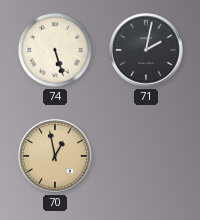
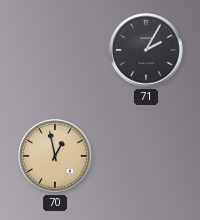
74: 5:27 -> none
71: 2:02 -> 2:05
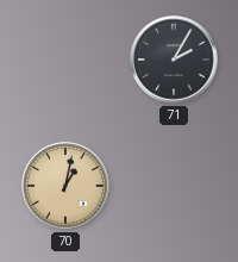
70: 12:58 -> 1:02
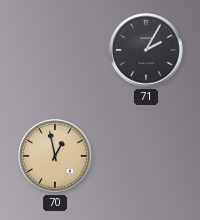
70: 1:02 -> 12:58
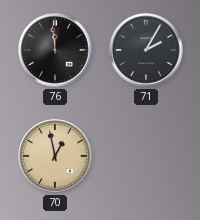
76: none -> 11:59
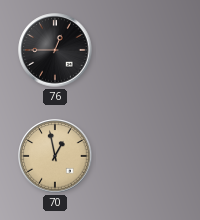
76: 11:59 -> 12:45
71: 2:05 -> none
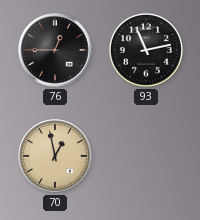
93: none -> 11:13
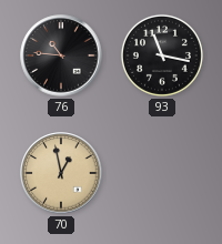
76: 12:45 -> 10:46
93: 11:13 -> 11:17
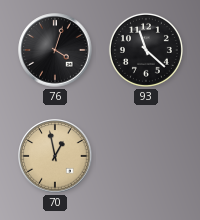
76: 10:46 -> 4:03
93: 11:17 -> 11:22
